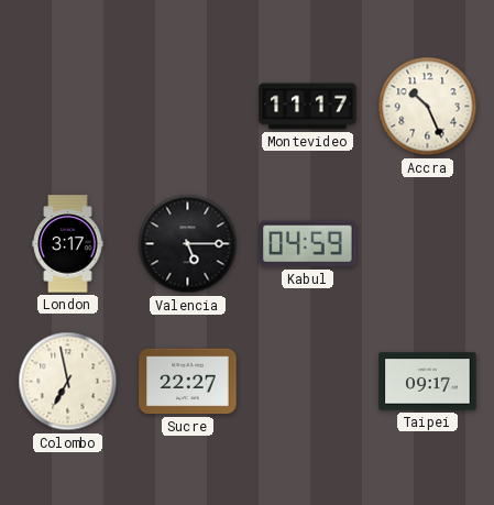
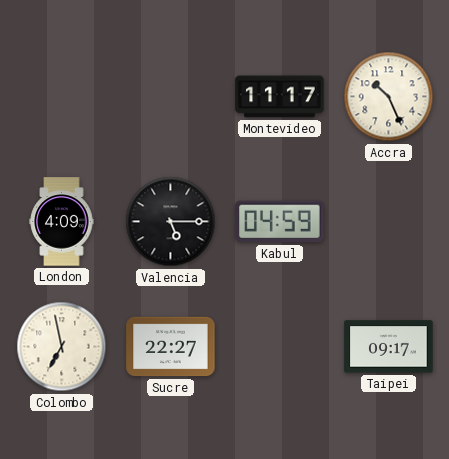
London: 3:17 -> 4:09
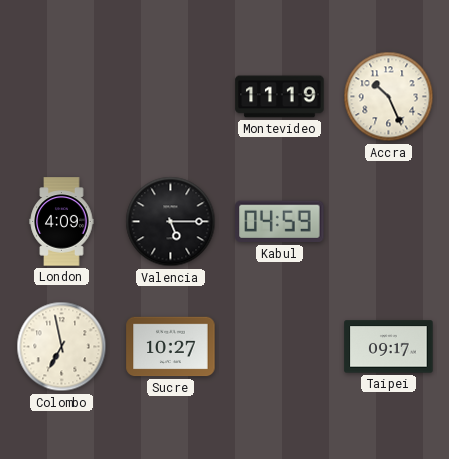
Montevideo: 11:17 -> 11:19
Sucre: 22:27 -> 10:27
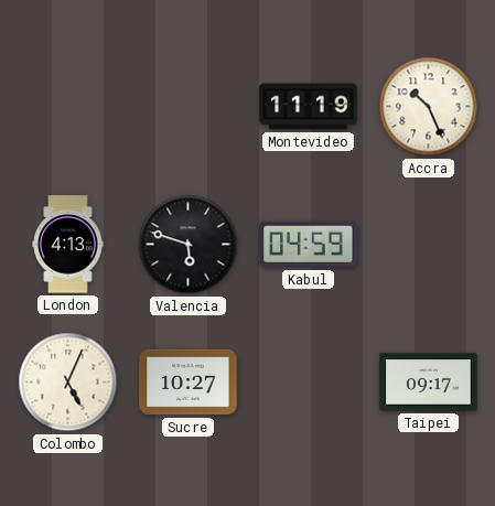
London: 4:09 -> 4:13
Valencia: 5:15 -> 5:48
Colombo: 6:58 -> 5:04
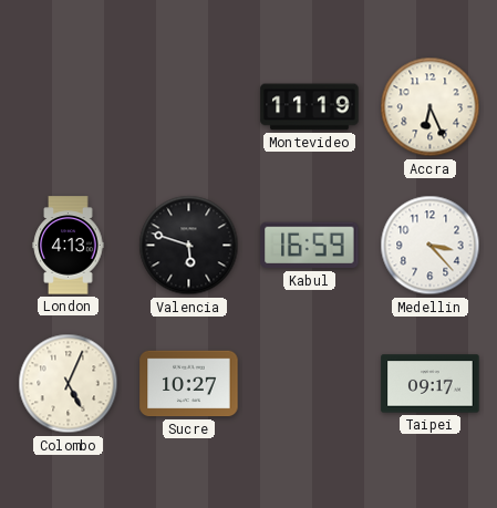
Accra: 10:26 -> 6:26
Kabul: 04:59 -> 16:59
Medellin: none -> 3:23
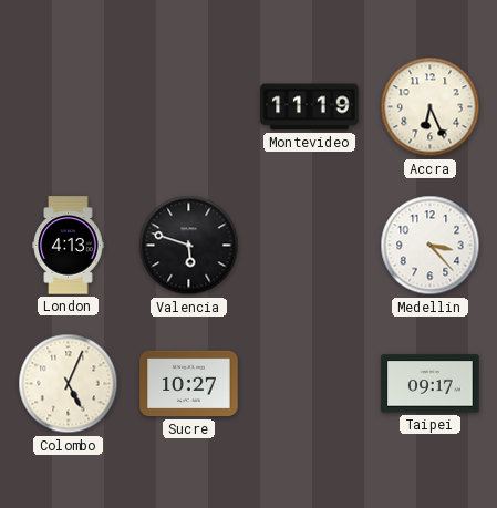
Kabul: 16:59 -> none
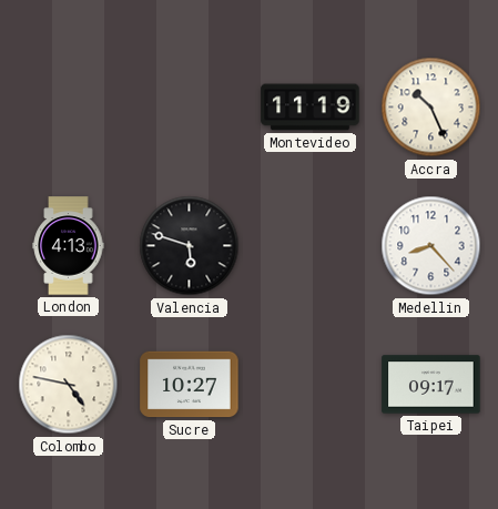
Accra: 6:26 -> 10:26
Medellin: 3:23 -> 8:23
Colombo: 5:04 -> 4:47
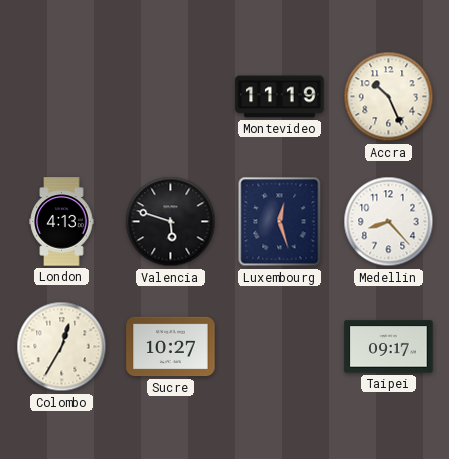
Luxembourg: none -> 12:27
Colombo: 4:47 -> 12:35
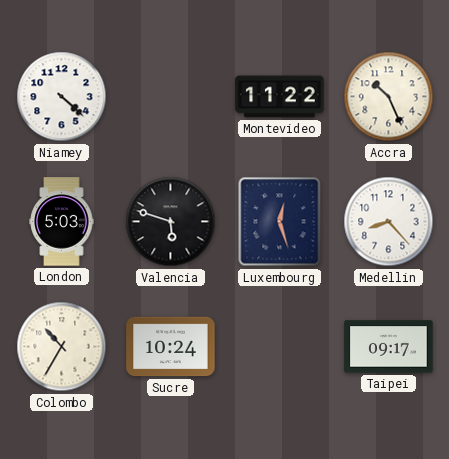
Niamey: none -> 4:22
Montevideo: 11:19 -> 11:22
London: 4:13 -> 5:03
Colombo: 12:35 -> 10:35
Sucre: 10:27 -> 10:24
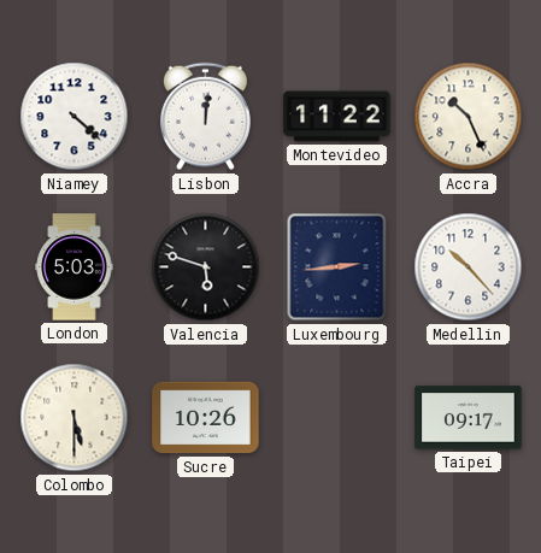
Lisbon: none -> 12:01
Luxembourg: 12:27 -> 2:44
Medellin: 8:23 -> 10:23
Colombo: 10:35 -> 5:30
Sucre: 10:24 -> 10:26
